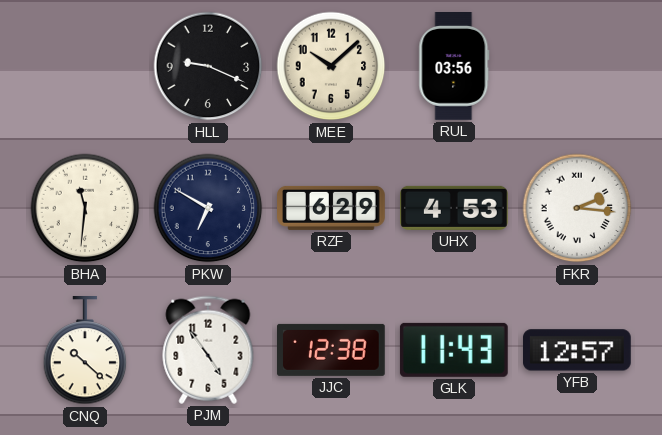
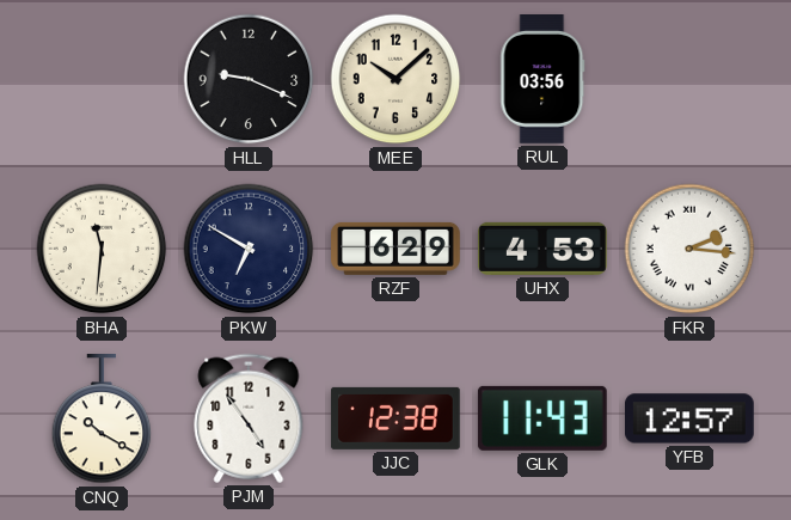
CNQ: 10:22 -> 10:20
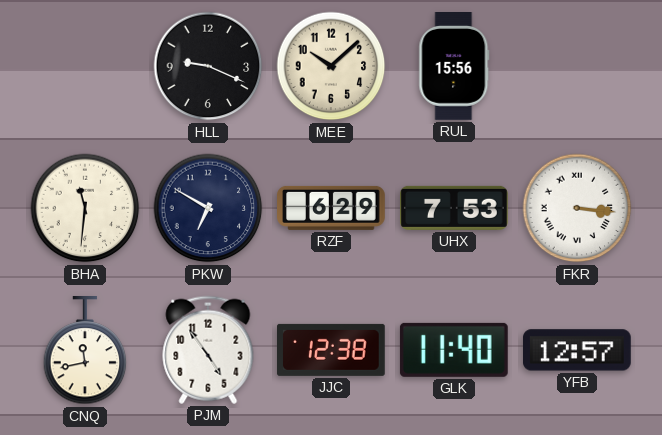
RUL: 03:56 -> 15:56
UHX: 4:53 -> 7:53
FKR: 2:16 -> 3:16
CNQ: 10:20 -> 11:43
GLK: 11:43 -> 11:40
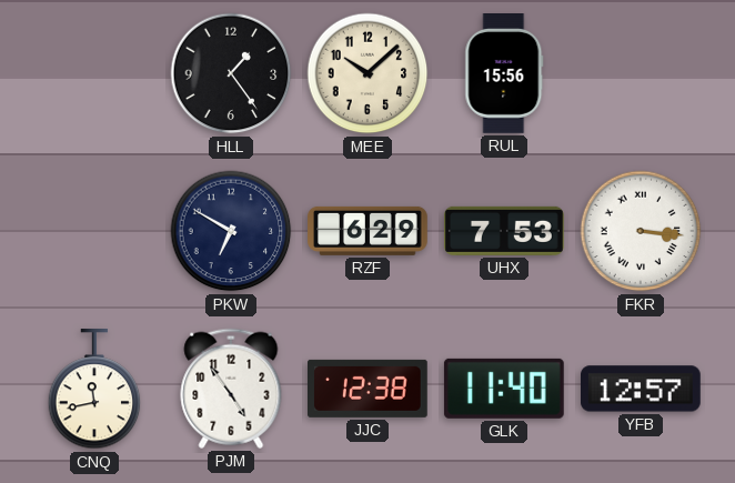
HLL: 9:19 -> 1:24
BHA: 11:31 -> none
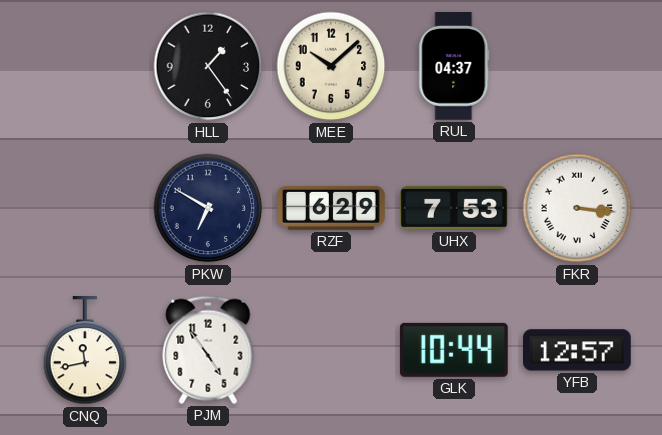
RUL: 15:56 -> 04:37
JJC: 12:38 -> none
GLK: 11:40 -> 10:44
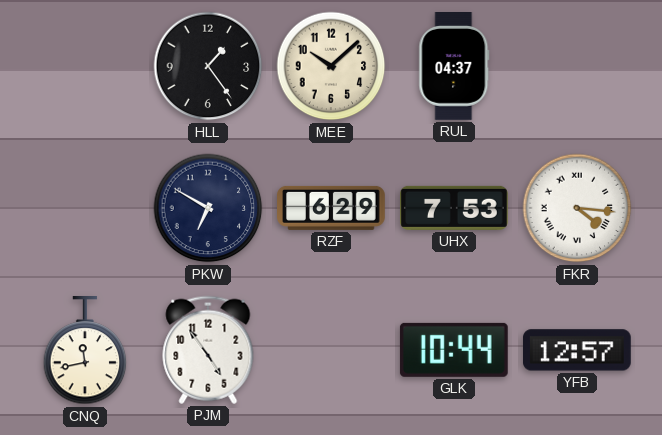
FKR: 3:16 -> 4:16
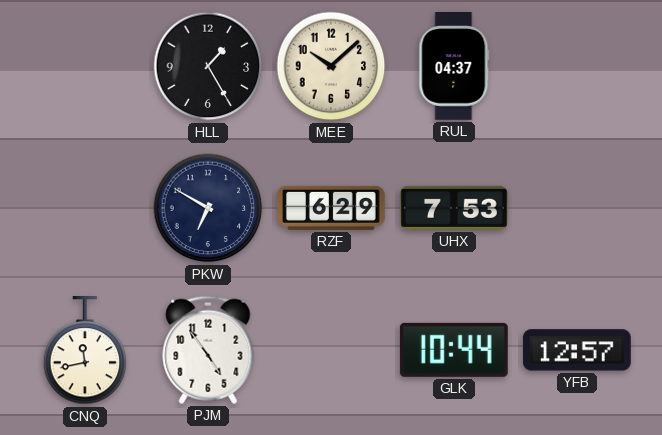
HLL: 1:24 -> 1:25
FKR: 4:16 -> none
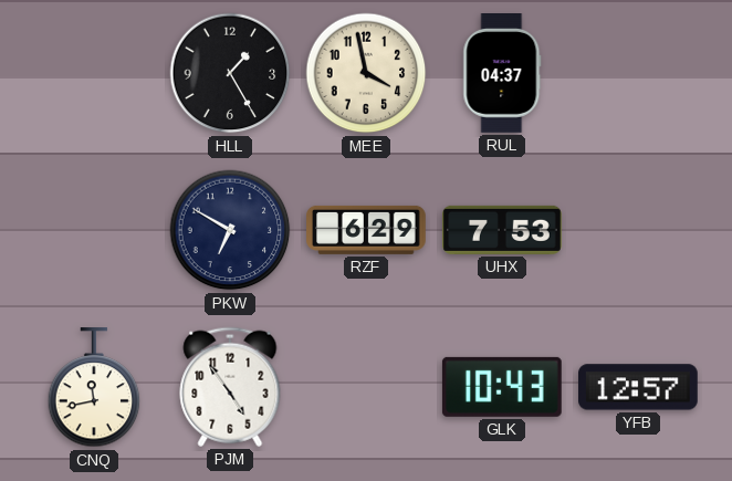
MEE: 10:08 -> 3:58
GLK: 10:44 -> 10:43
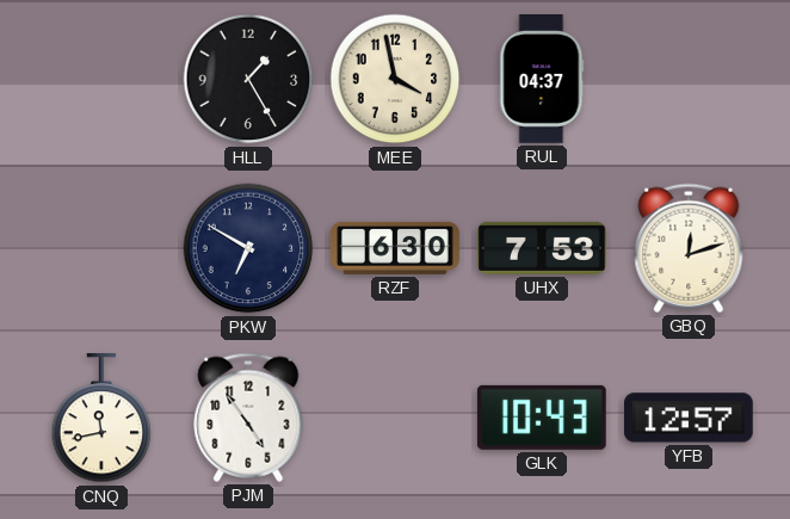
RZF: 6:29 -> 6:30
GBQ: none -> 12:12
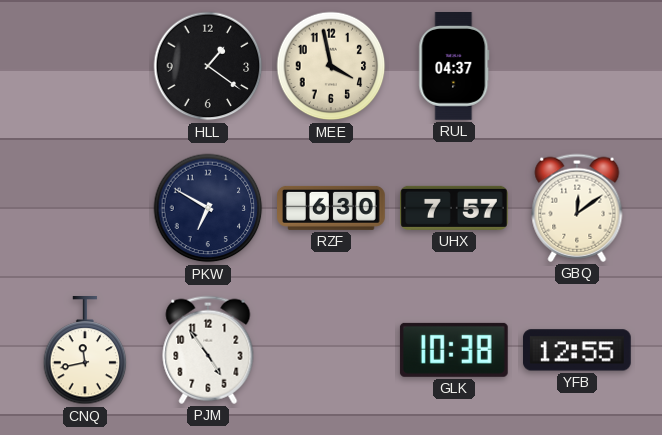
HLL: 1:25 -> 1:21
UHX: 7:53 -> 7:57
GBQ: 12:12 -> 12:09
GLK: 10:43 -> 10:38
YFB: 12:57 -> 12:55
